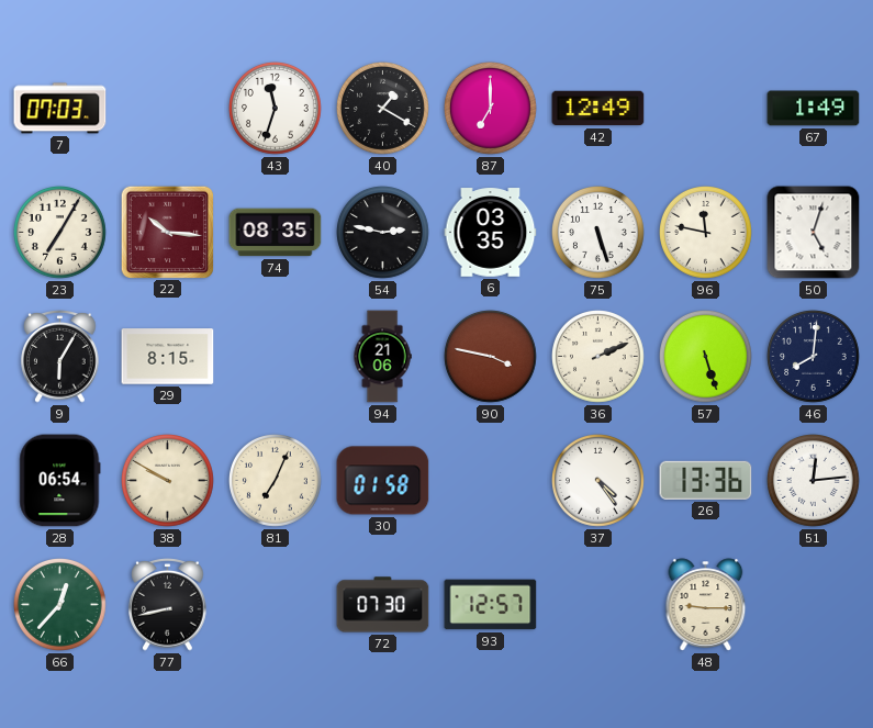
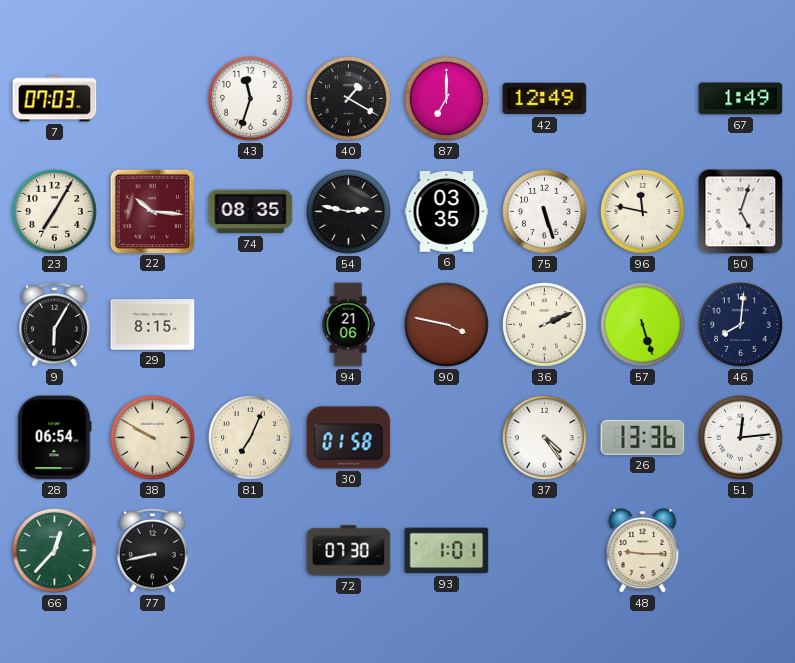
93: 12:57 -> 1:01
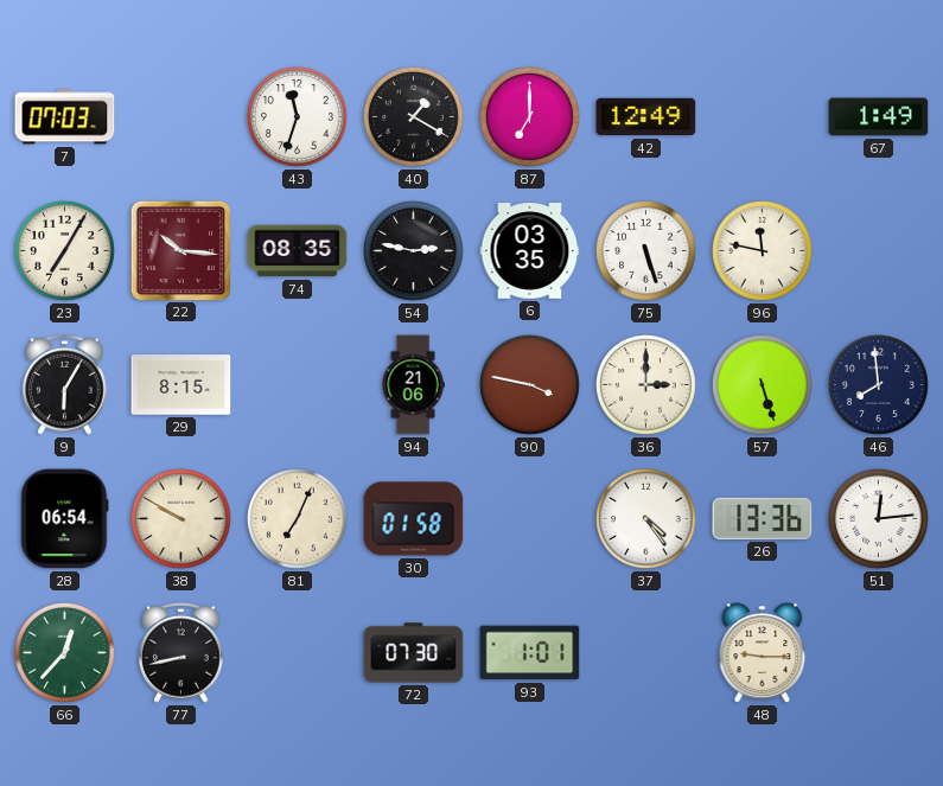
50: 5:03 -> none
36: 2:11 -> 3:00
46: 8:01 -> 7:59
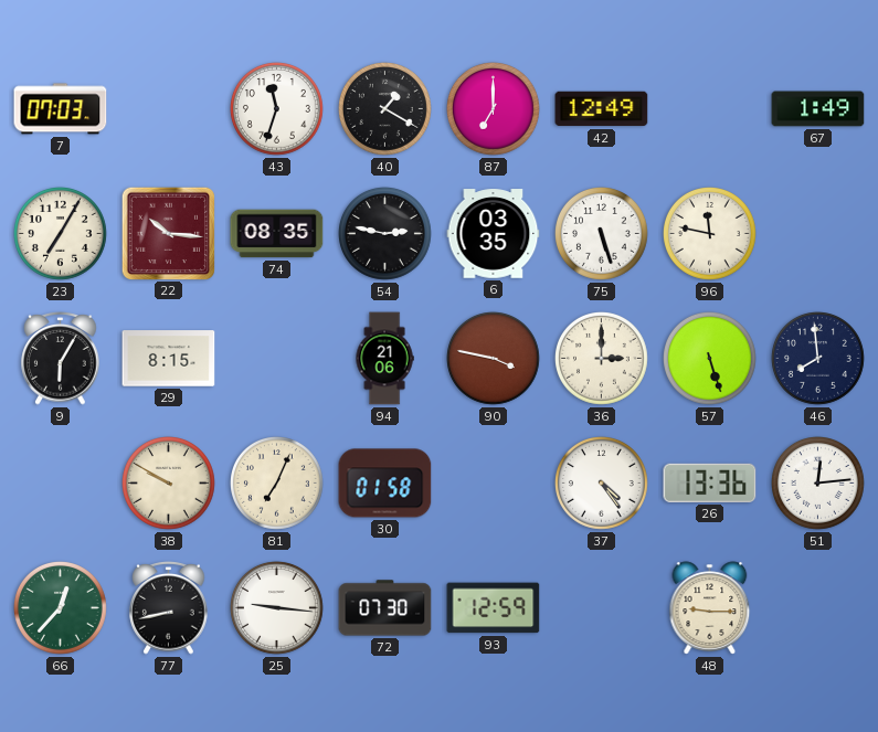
28: 06:54 -> none
25: none -> 9:16
93: 1:01 -> 12:59
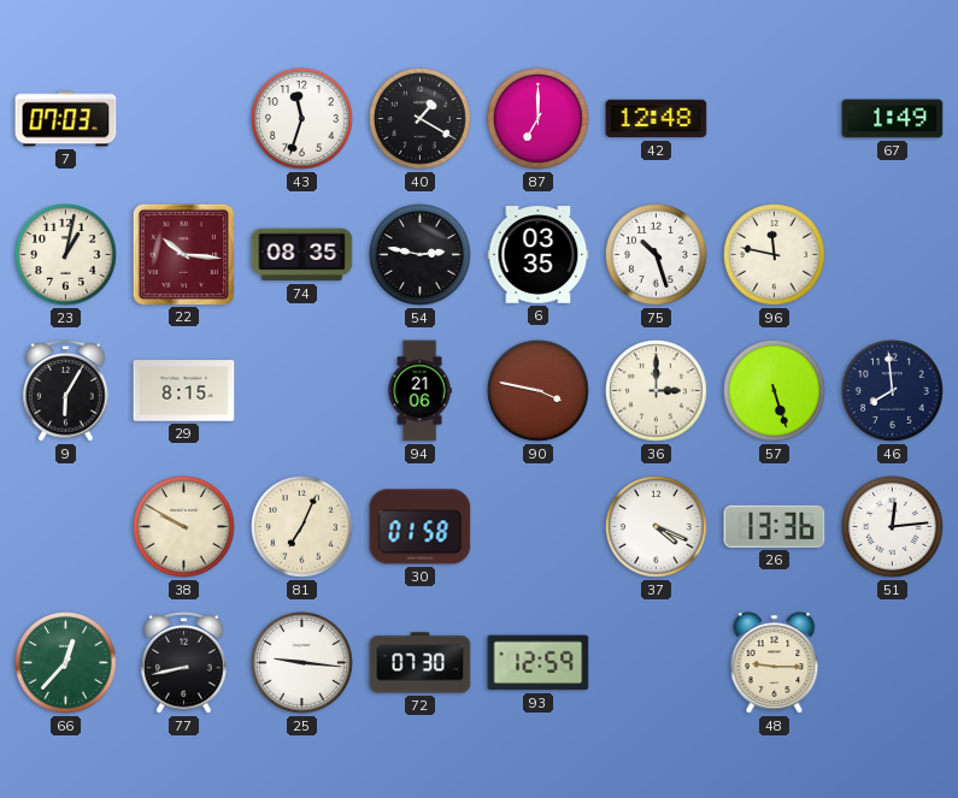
42: 12:49 -> 12:48
23: 7:05 -> 1:02
75: 5:27 -> 10:27
37: 4:24 -> 4:19
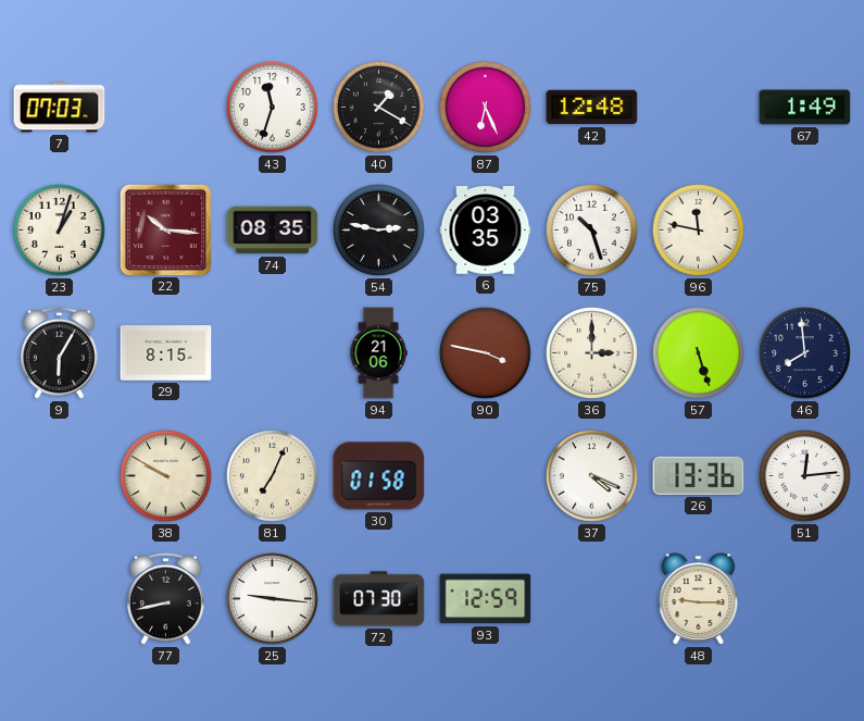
87: 7:00 -> 6:26
23: 1:02 -> 1:03
66: 12:37 -> none
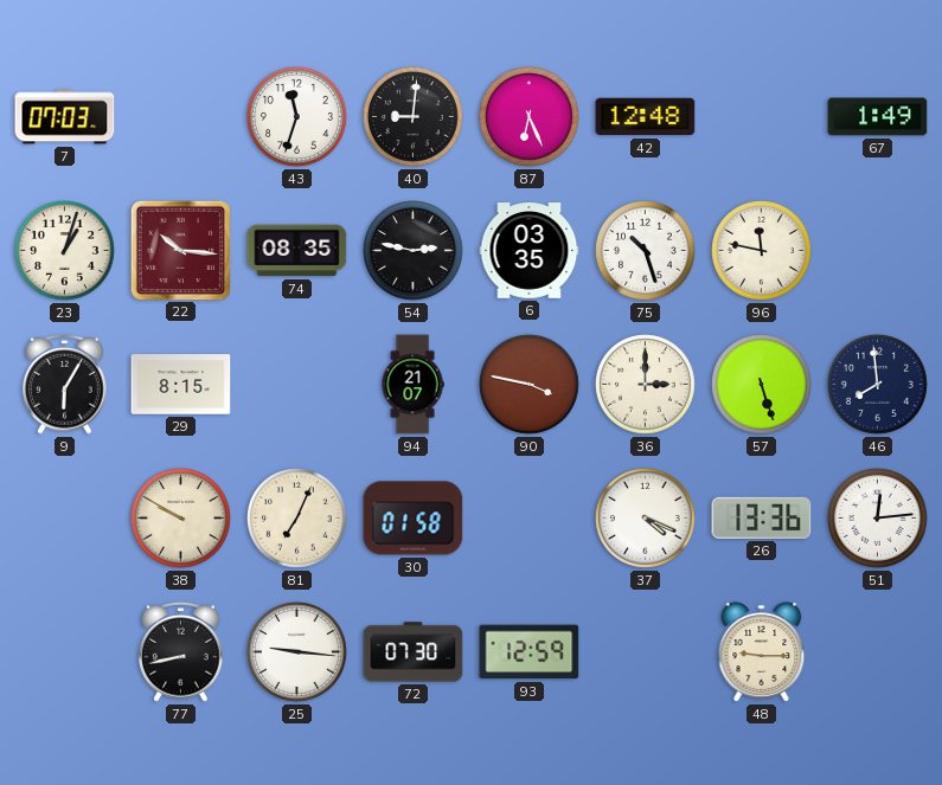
40: 1:20 -> 9:01
94: 21:06 -> 21:07
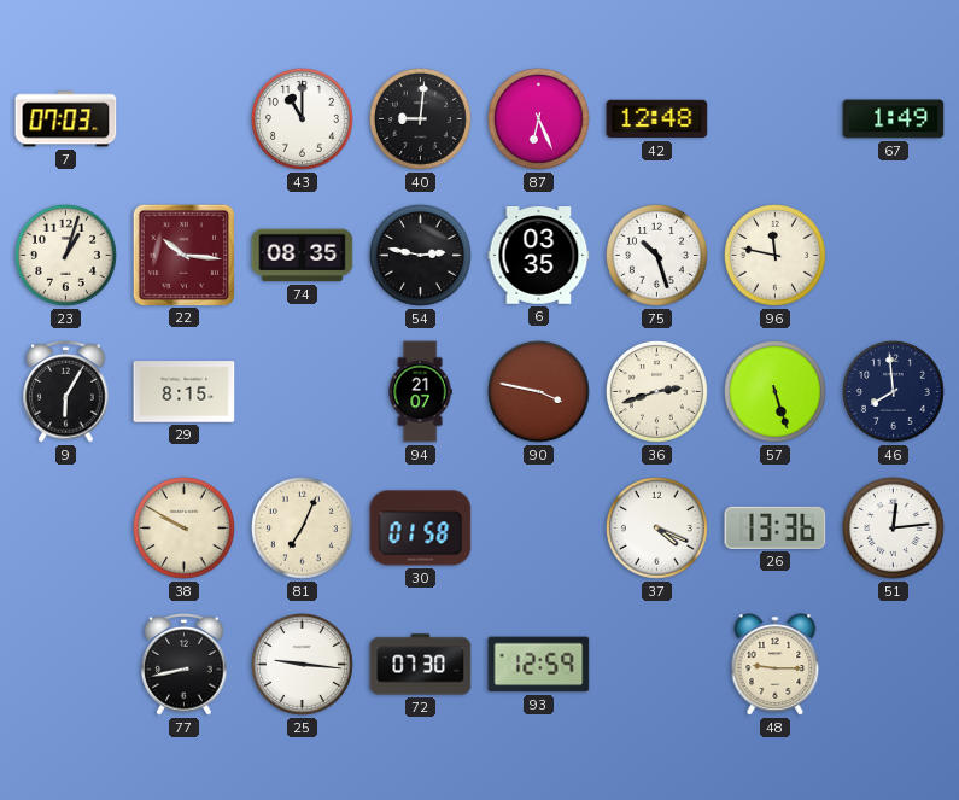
43: 11:33 -> 11:00
36: 3:00 -> 2:42
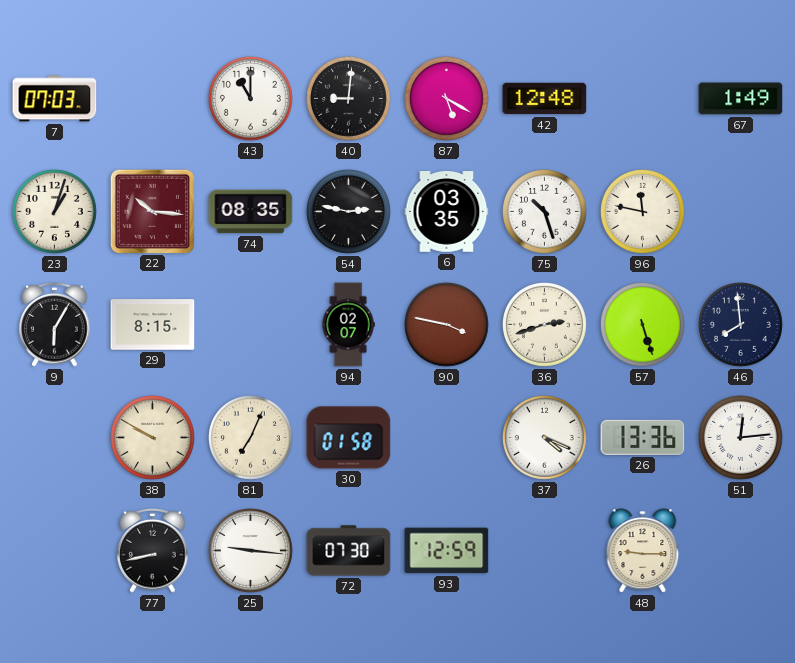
87: 6:26 -> 5:20
94: 21:07 -> 02:07
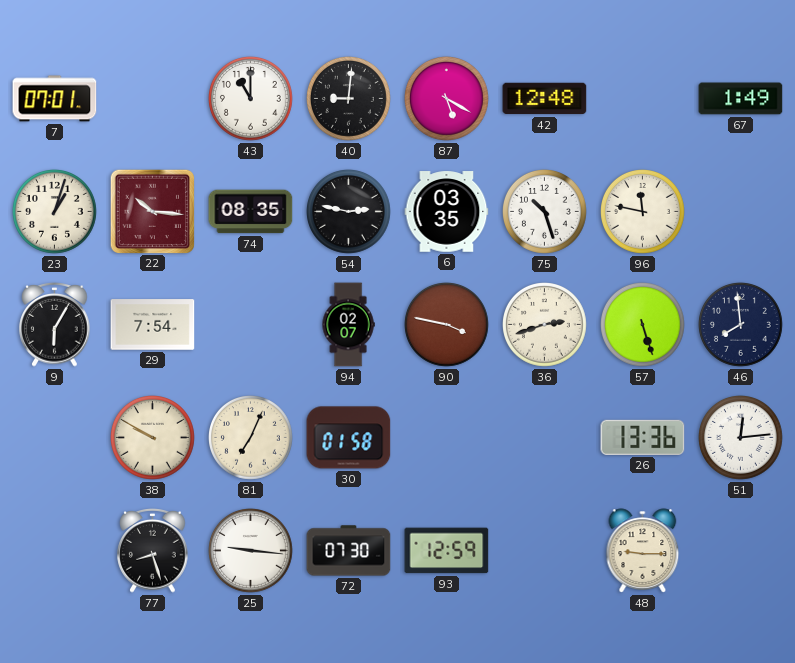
7: 07:03 -> 07:01
29: 8:15 -> 7:54
37: 4:19 -> none
77: 8:43 -> 8:27
